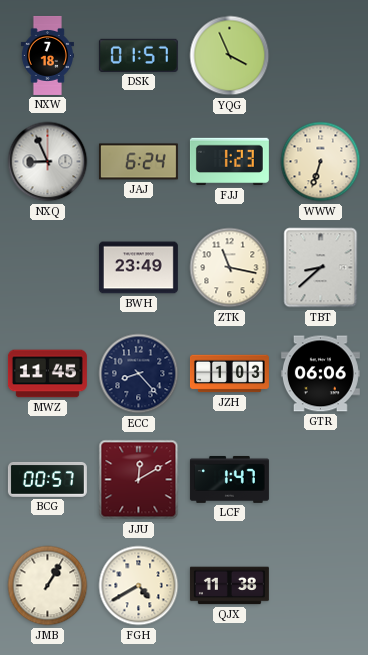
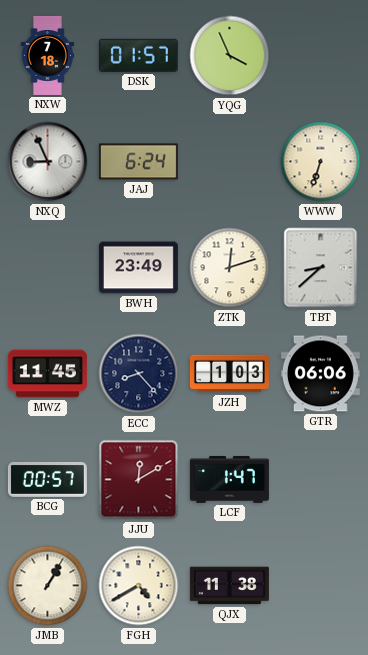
FJJ: 1:23 -> none
ZTK: 11:17 -> 12:12
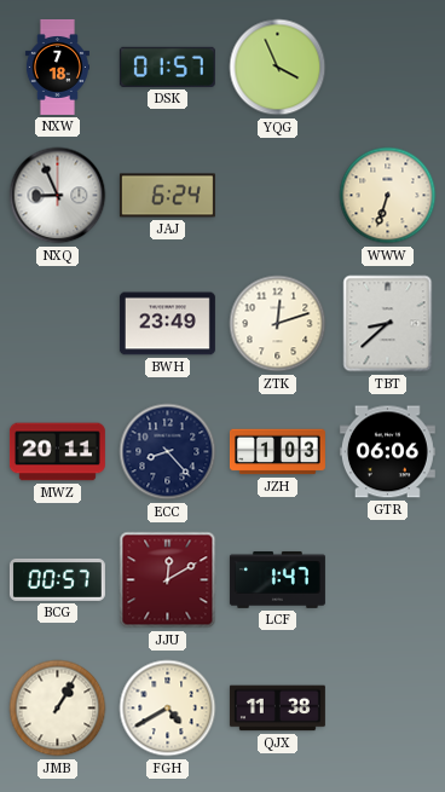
MWZ: 11:45 -> 20:11
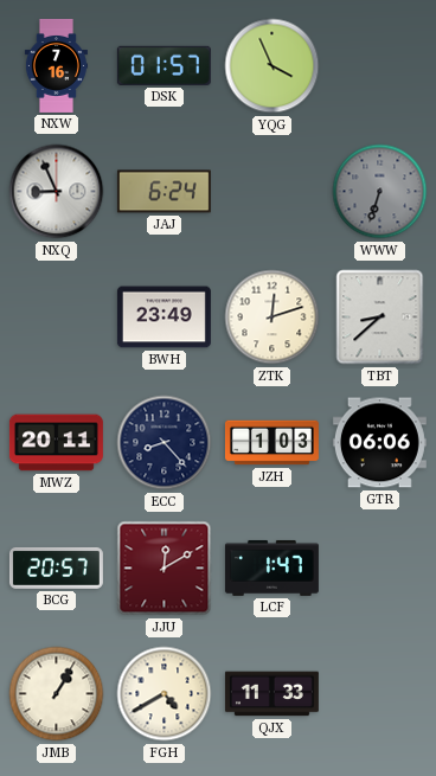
NXW: 7:18 -> 7:16
WWW dial: cream -> grey
BCG: 00:57 -> 20:57
QJX: 11:38 -> 11:33
